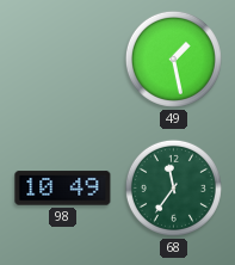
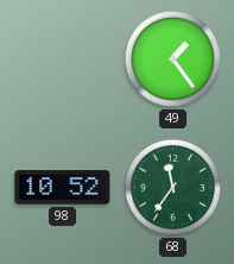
49: 1:28 -> 1:24
98: 10:49 -> 10:52
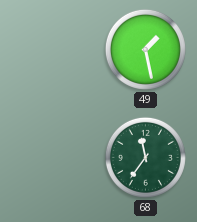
49: 1:24 -> 1:28
98: 10:52 -> none
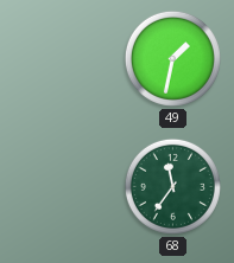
49: 1:28 -> 1:32
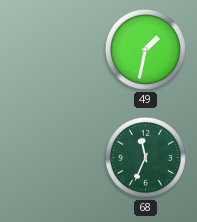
68: 11:36 -> 11:34
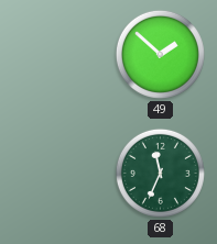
49: 1:32 -> 1:52
